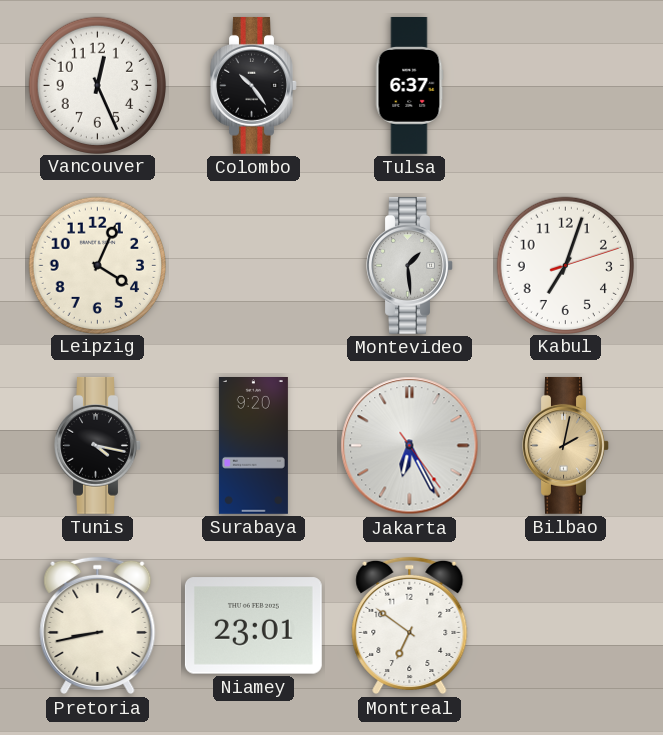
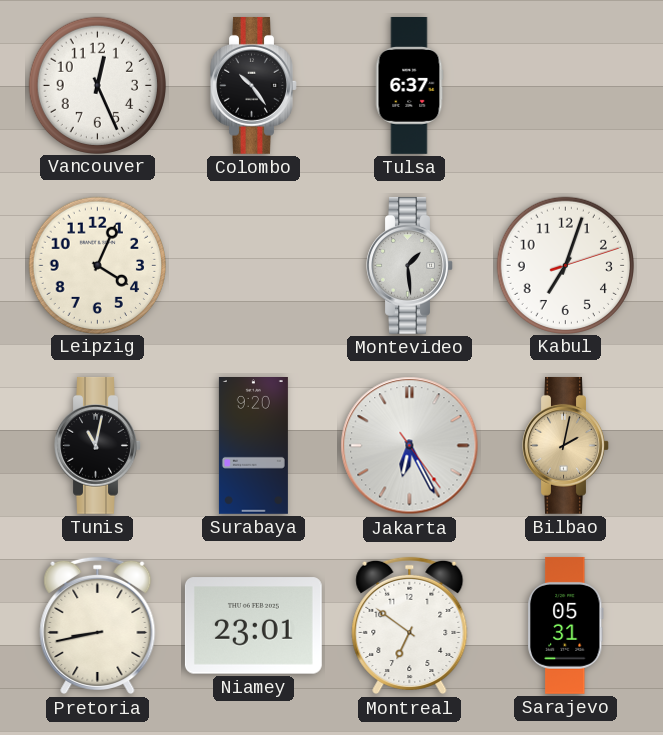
Tunis: 4:17 -> 11:02
Sarajevo: none -> 05:31
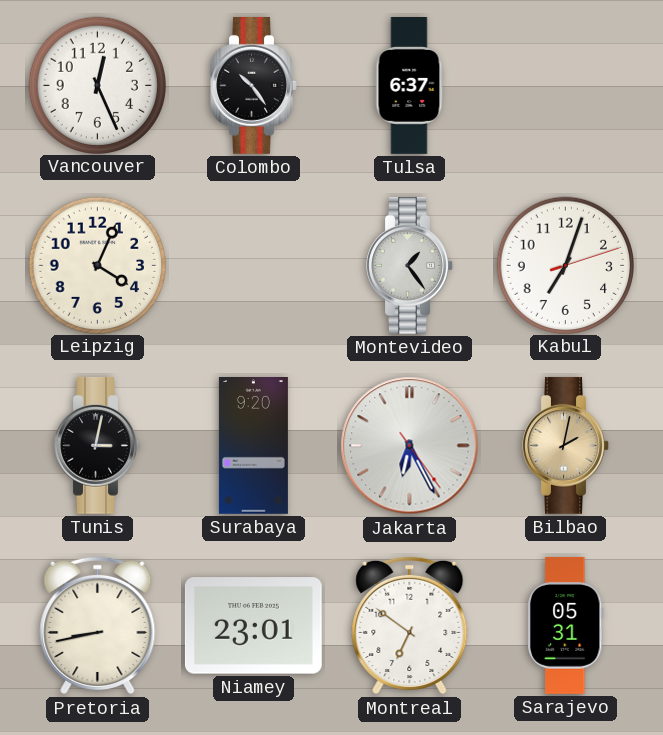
Montevideo: 1:29 -> 1:24
Tunis: 11:02 -> 3:02
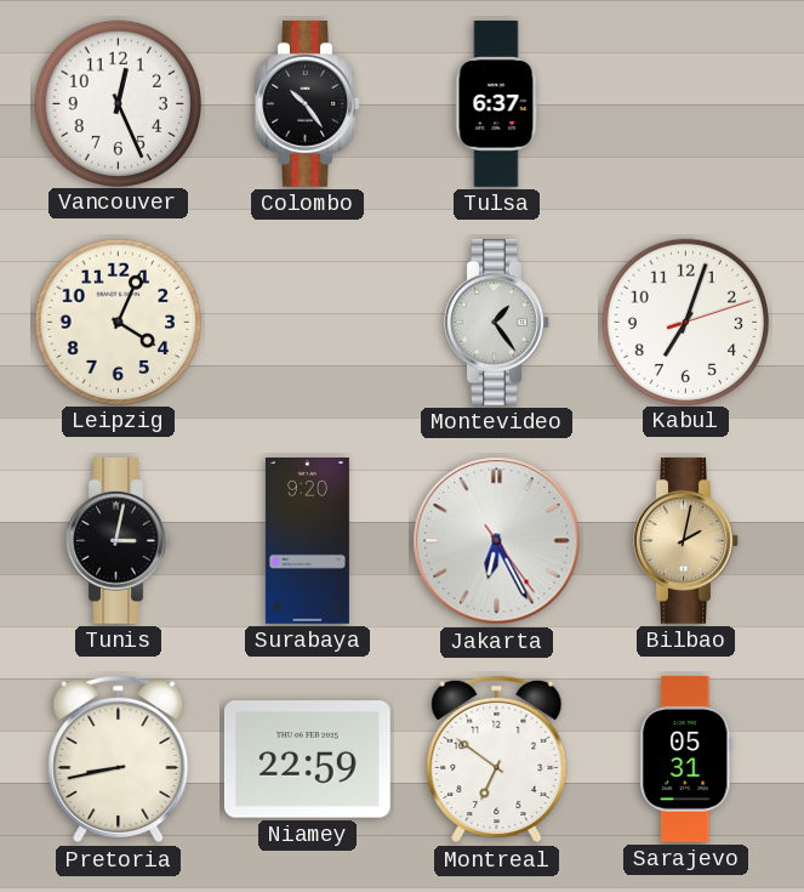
Niamey: 23:01 -> 22:59
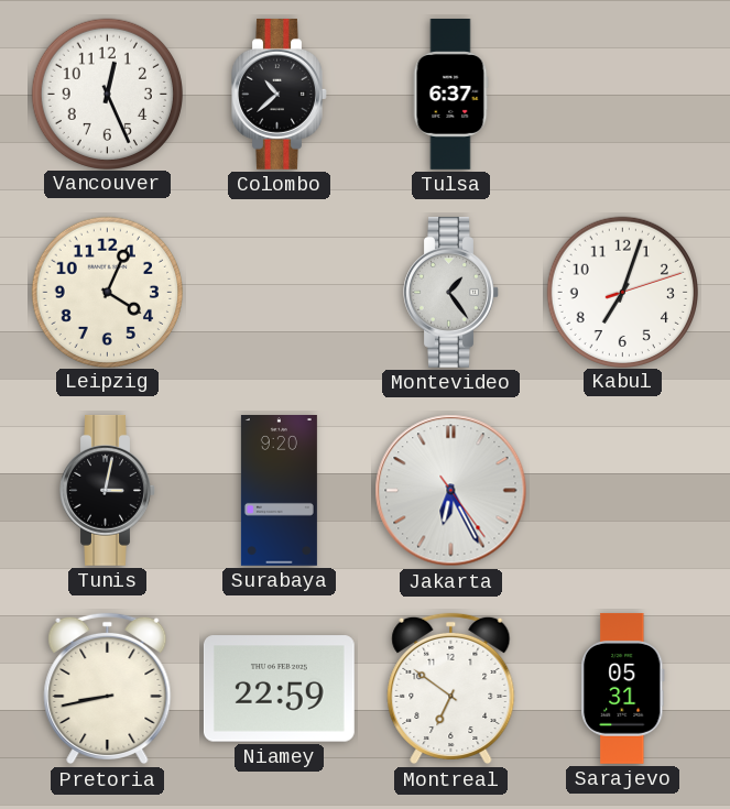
Colombo: 10:24 -> 10:38
Bilbao: 2:02 -> none
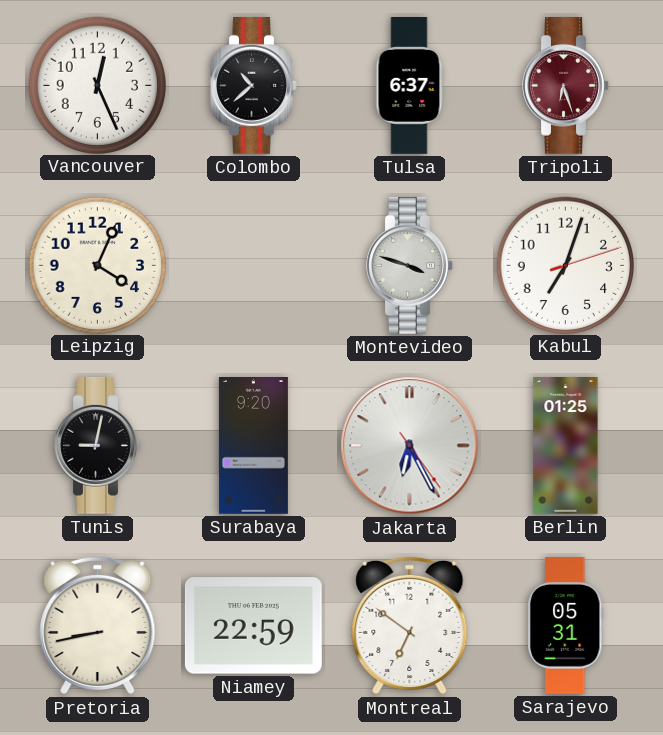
Tripoli: none -> 6:27
Montevideo: 1:24 -> 3:48
Tunis: 3:02 -> 9:02
Berlin: none -> 01:25
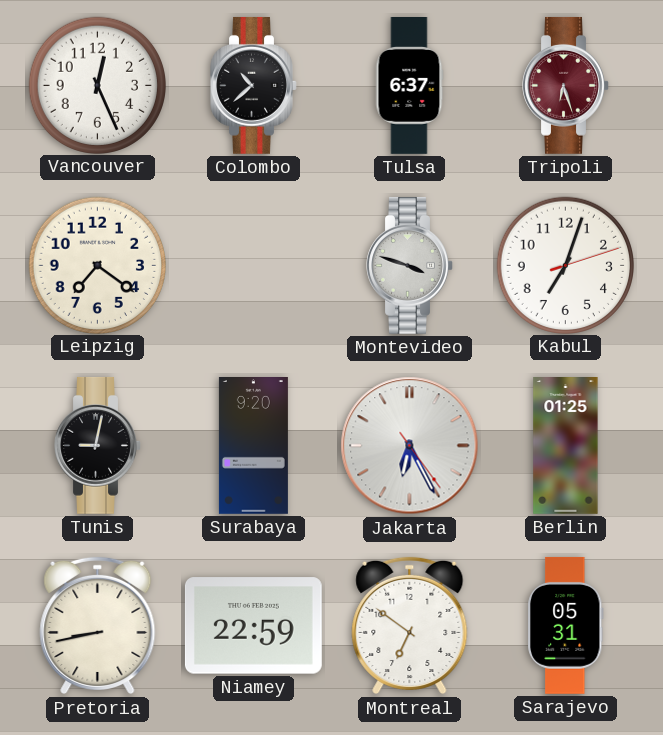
Leipzig: 4:04 -> 7:21
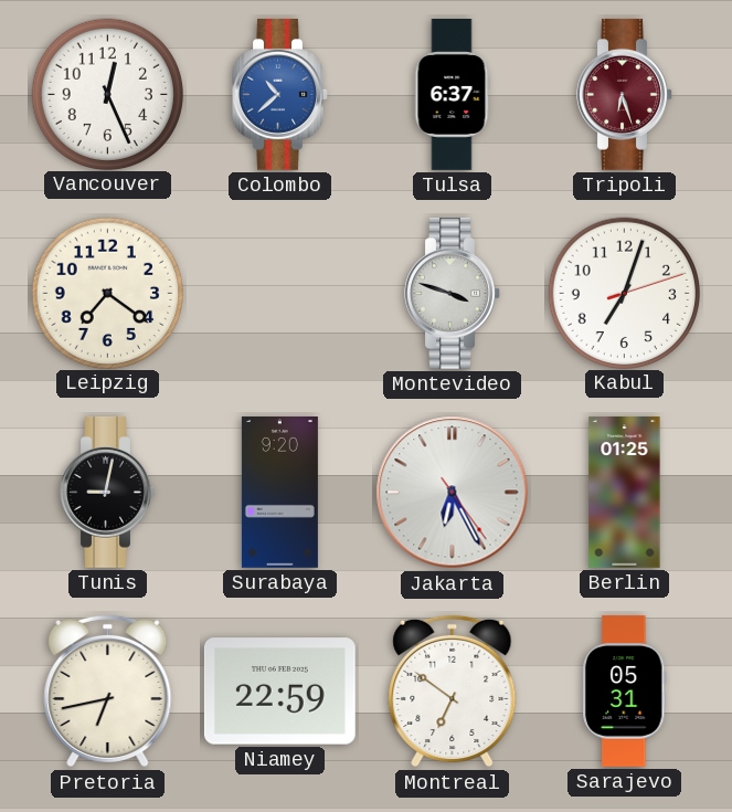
Colombo dial: black -> blue
Pretoria: 8:43 -> 6:43
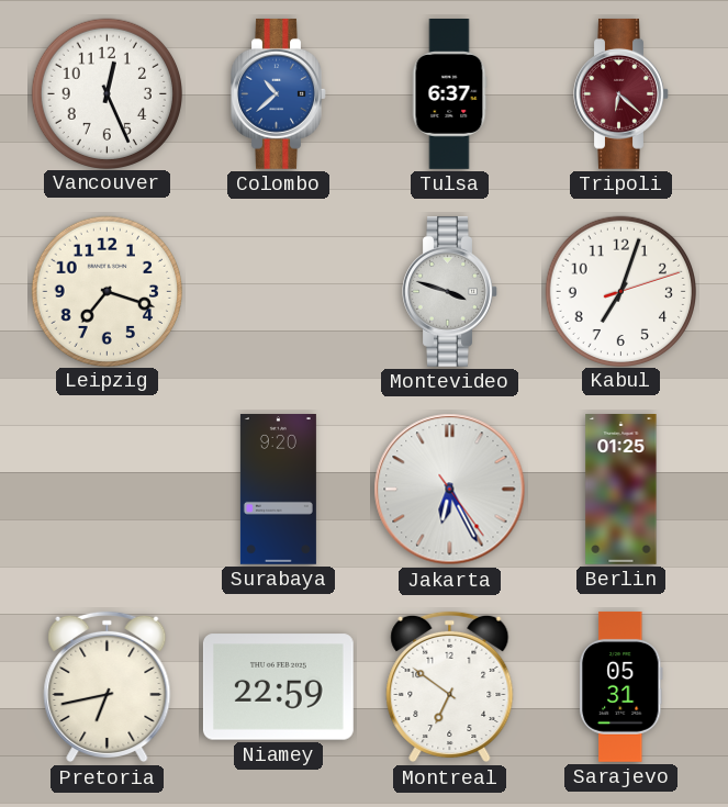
Tripoli: 6:27 -> 6:22
Leipzig: 7:21 -> 7:18
Tunis: 9:02 -> none
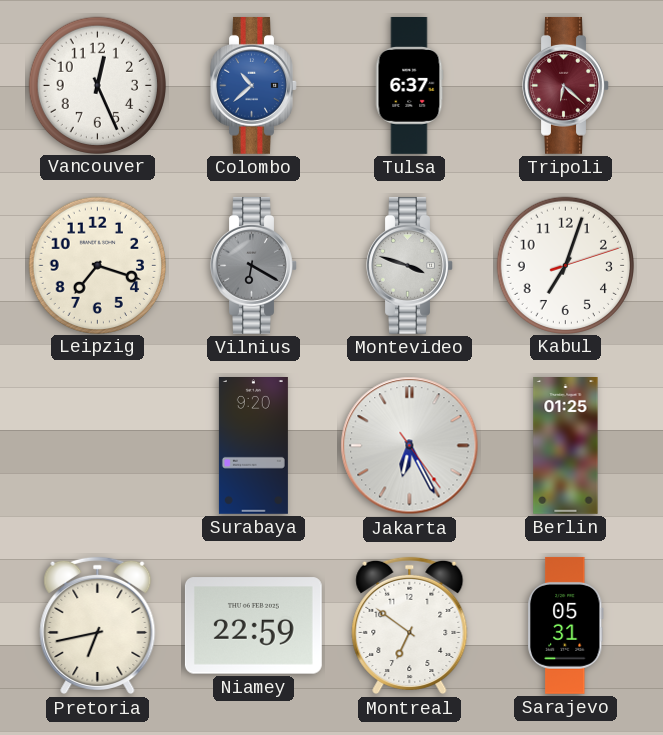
Vilnius: none -> 6:20
